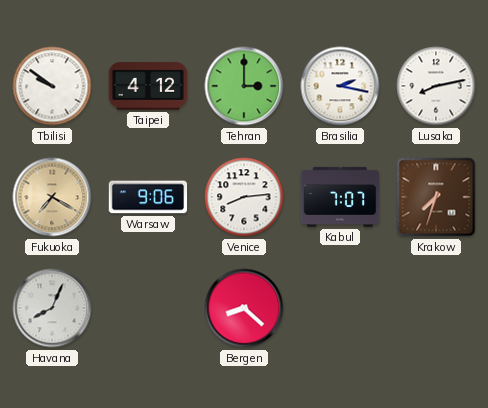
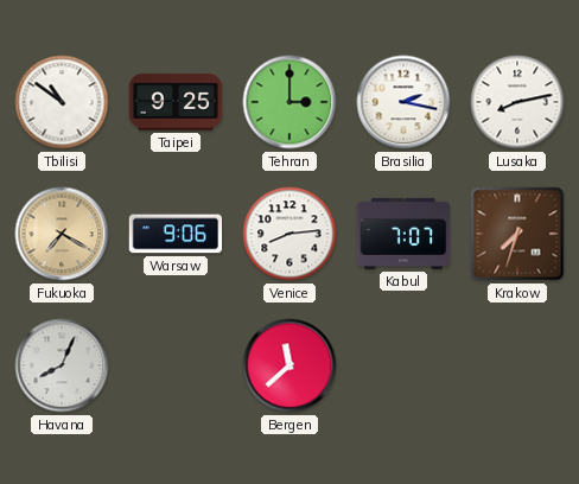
Tbilisi: 9:51 -> 10:51
Taipei: 4:12 -> 9:25
Bergen: 8:22 -> 11:38
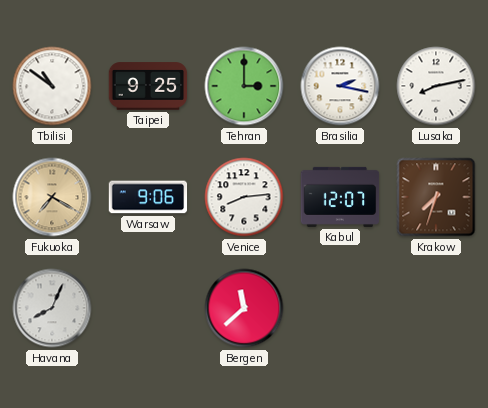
Kabul: 7:07 -> 12:07
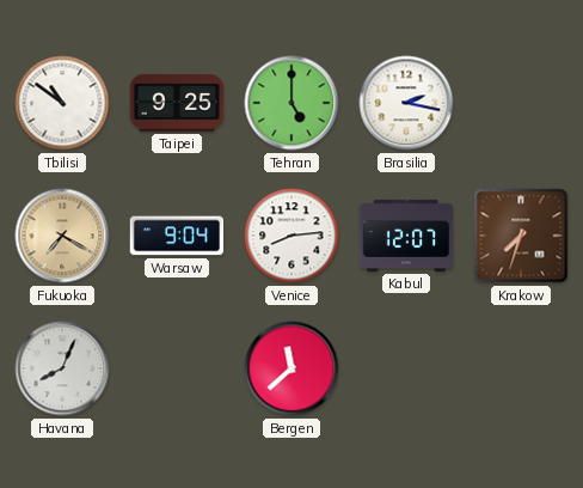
Tehran: 3:00 -> 5:00
Lusaka: 8:13 -> none
Warsaw: 9:06 -> 9:04
